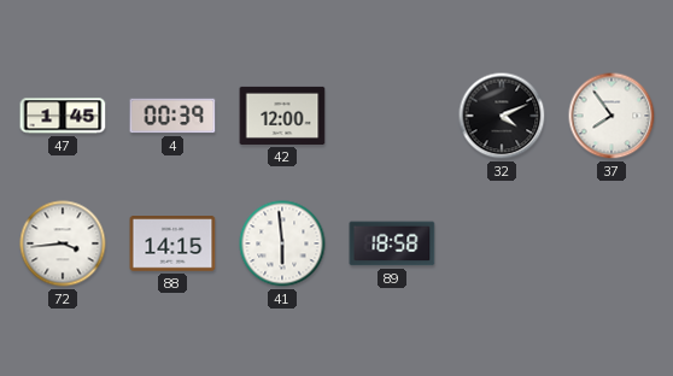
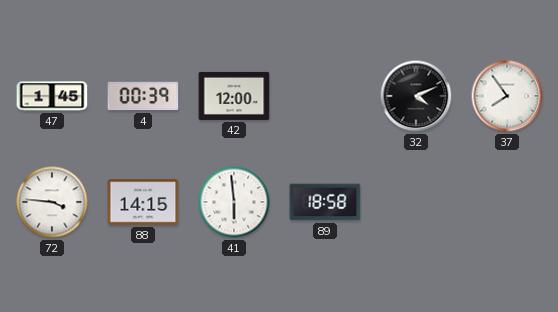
72: 3:44 -> 3:46
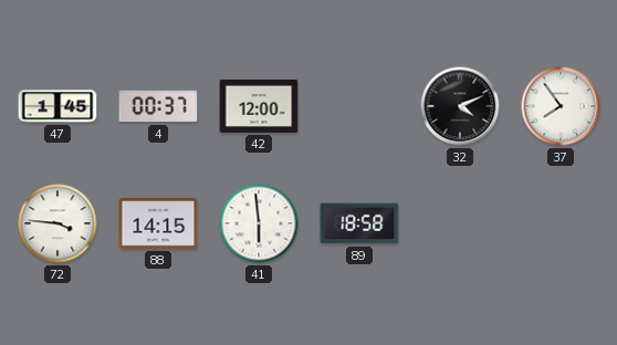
4: 00:39 -> 00:37
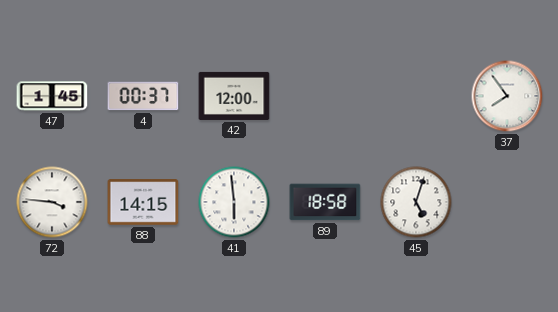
32: 4:11 -> none
45: none -> 5:03
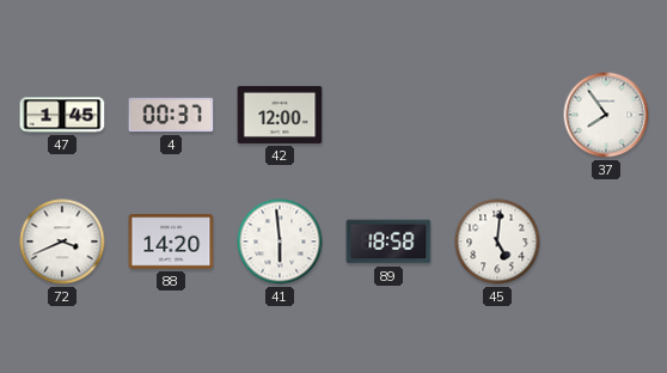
72: 3:46 -> 3:41
88: 14:15 -> 14:20
45: 5:03 -> 5:01
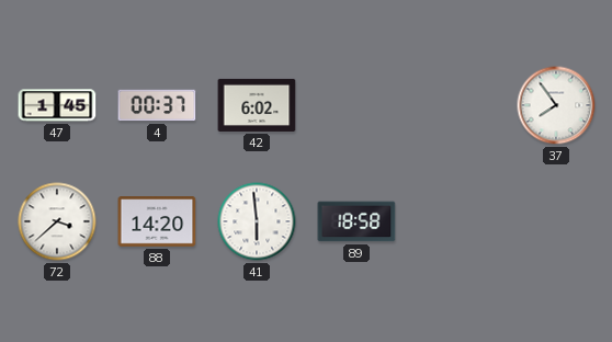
42: 12:00 -> 6:02
72: 3:41 -> 3:38
45: 5:01 -> none
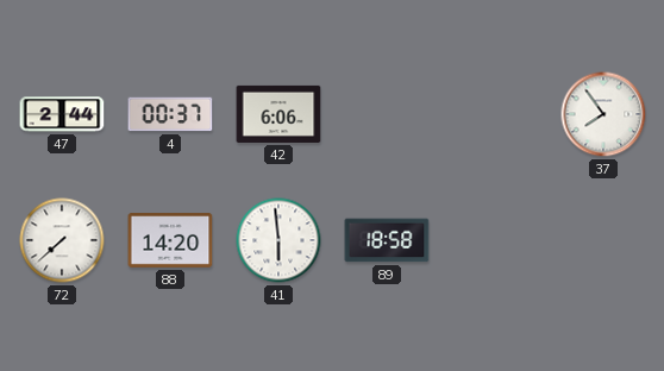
47: 1:45 -> 2:44
42: 6:02 -> 6:06
72: 3:38 -> 7:38
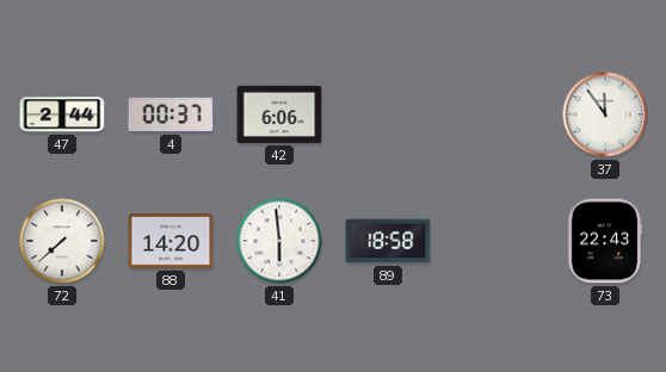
37: 7:54 -> 11:54
73: none -> 22:43
